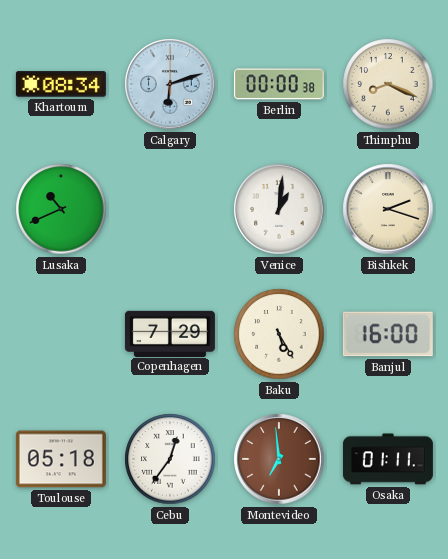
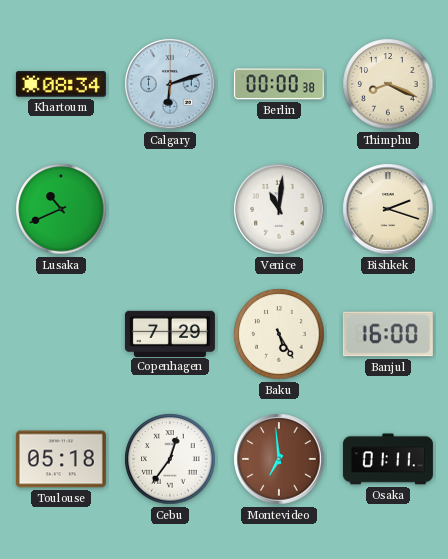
Venice: 1:01 -> 11:01
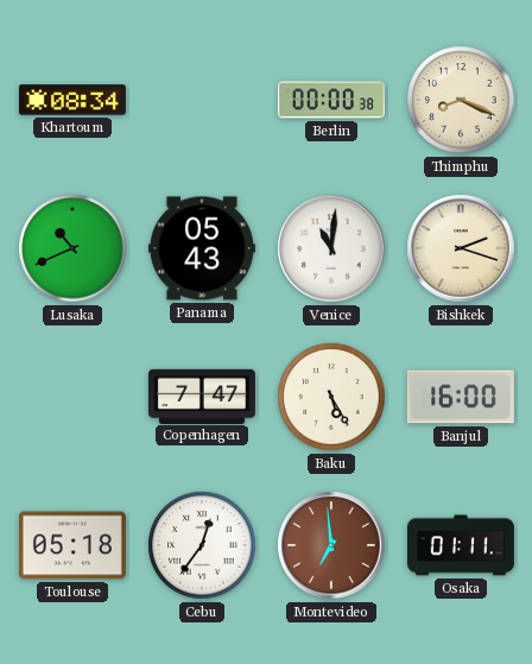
Calgary: 6:12 -> none
Panama: none -> 05:43
Copenhagen: 7:29 -> 7:47
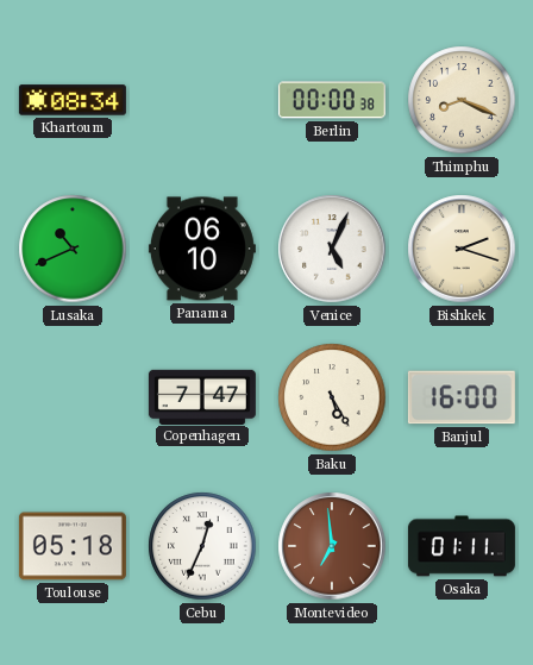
Panama: 05:43 -> 06:10
Venice: 11:01 -> 5:04
Cebu: 12:36 -> 12:34
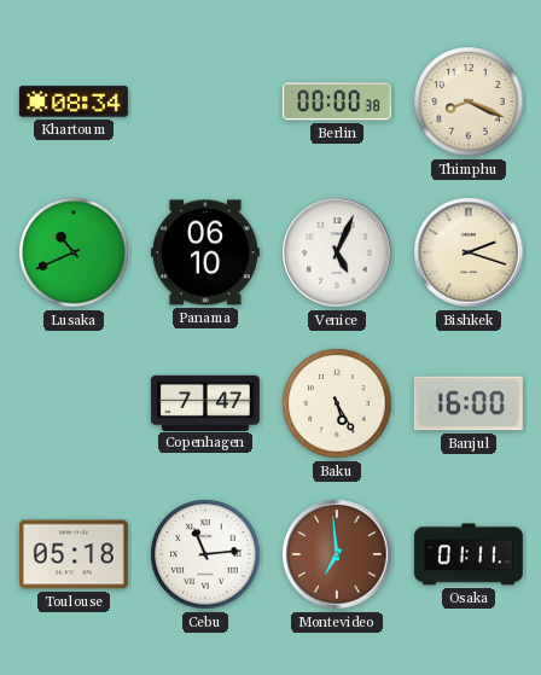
Cebu: 12:34 -> 11:14
